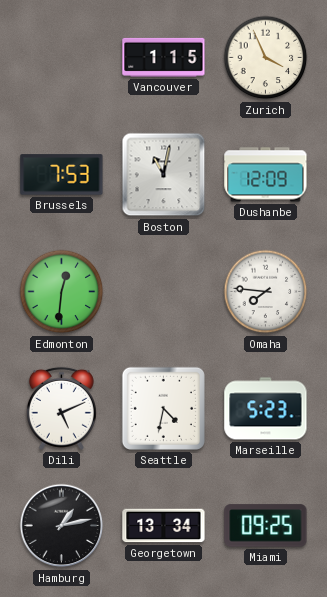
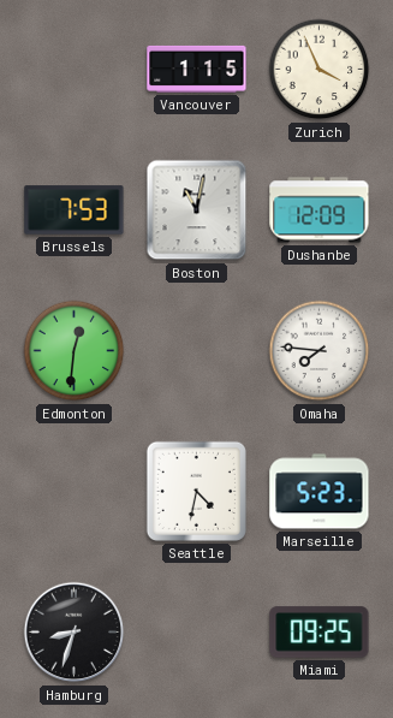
Dili: 5:11 -> none
Hamburg: 1:13 -> 8:33
Georgetown: 13:34 -> none
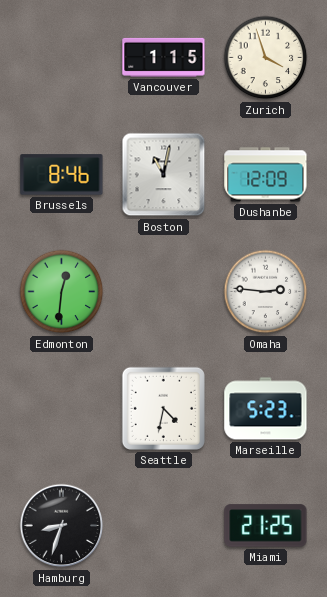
Zurich: 3:56 -> 3:57
Brussels: 7:53 -> 8:46
Omaha: 7:46 -> 2:46
Miami: 09:25 -> 21:25
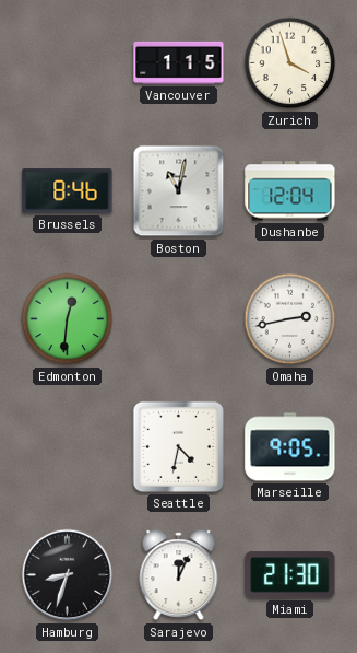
Dushanbe: 12:09 -> 12:04
Omaha: 2:46 -> 2:43
Marseille: 5:23 -> 9:05
Sarajevo: none -> 12:04
Miami: 21:25 -> 21:30
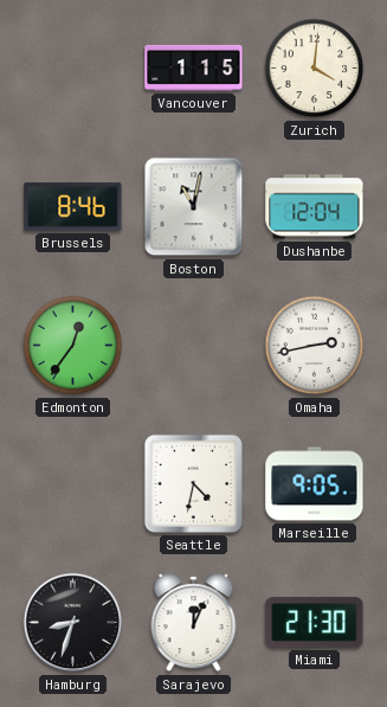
Zurich: 3:57 -> 4:01
Edmonton: 12:31 -> 12:36
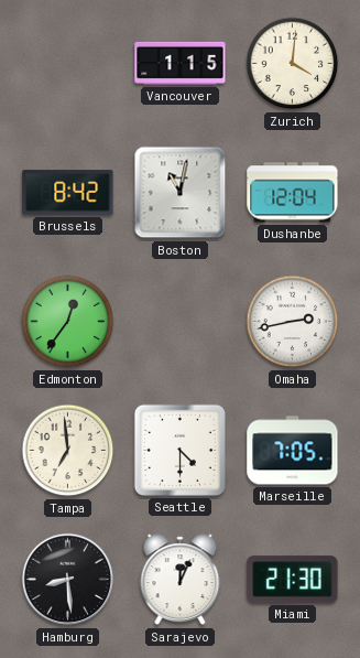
Brussels: 8:46 -> 8:42
Tampa: none -> 6:59
Seattle: 4:32 -> 4:30
Marseille: 9:05 -> 7:05
Hamburg: 8:33 -> 8:29
